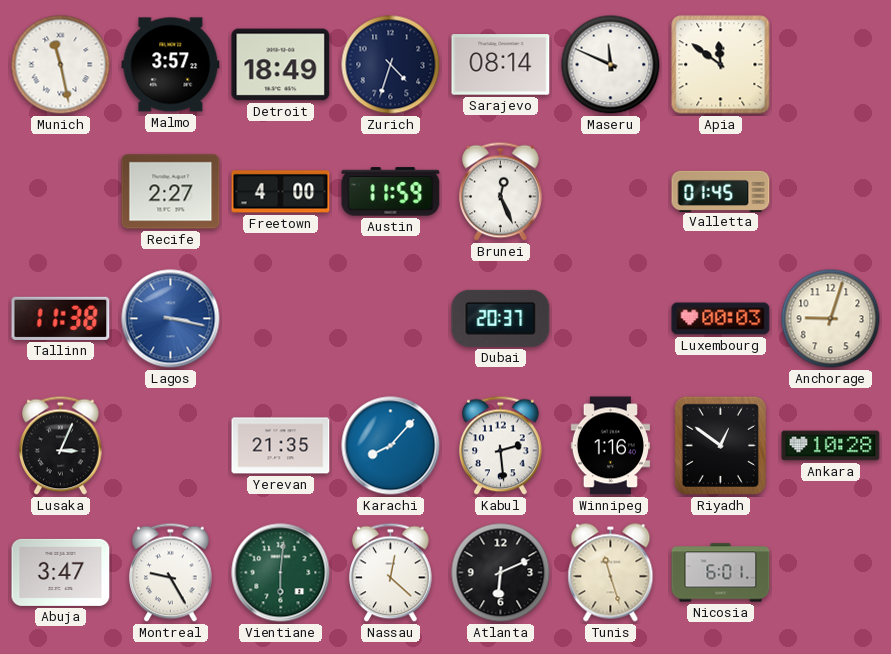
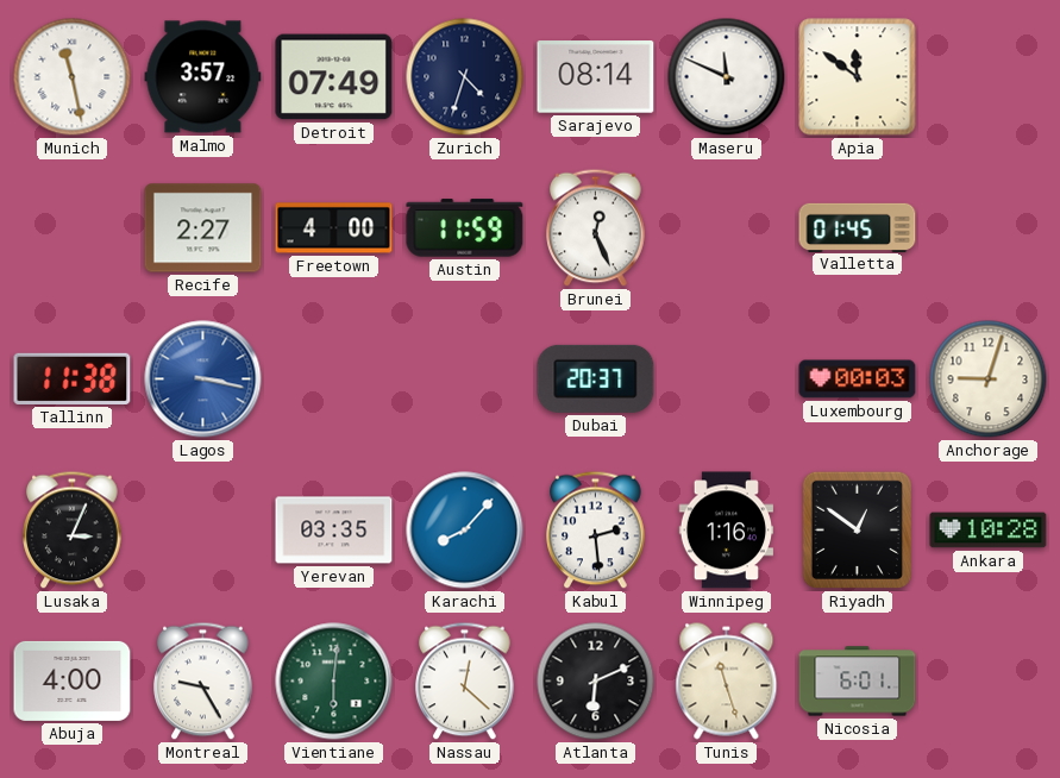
Detroit: 18:49 -> 07:49
Yerevan: 21:35 -> 03:35
Abuja: 3:47 -> 4:00
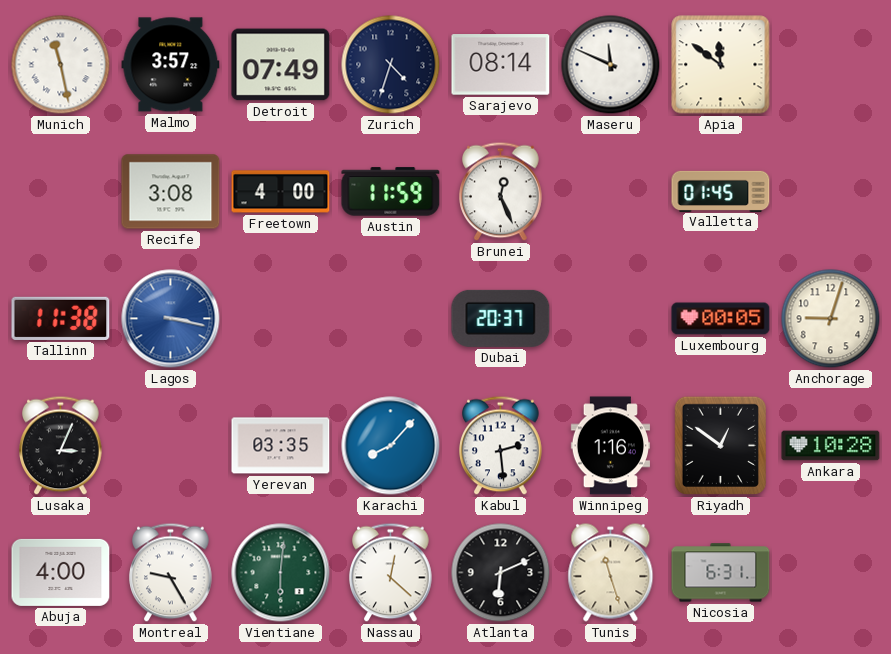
Recife: 2:27 -> 3:08
Luxembourg: 00:03 -> 00:05
Nicosia: 6:01 -> 6:31
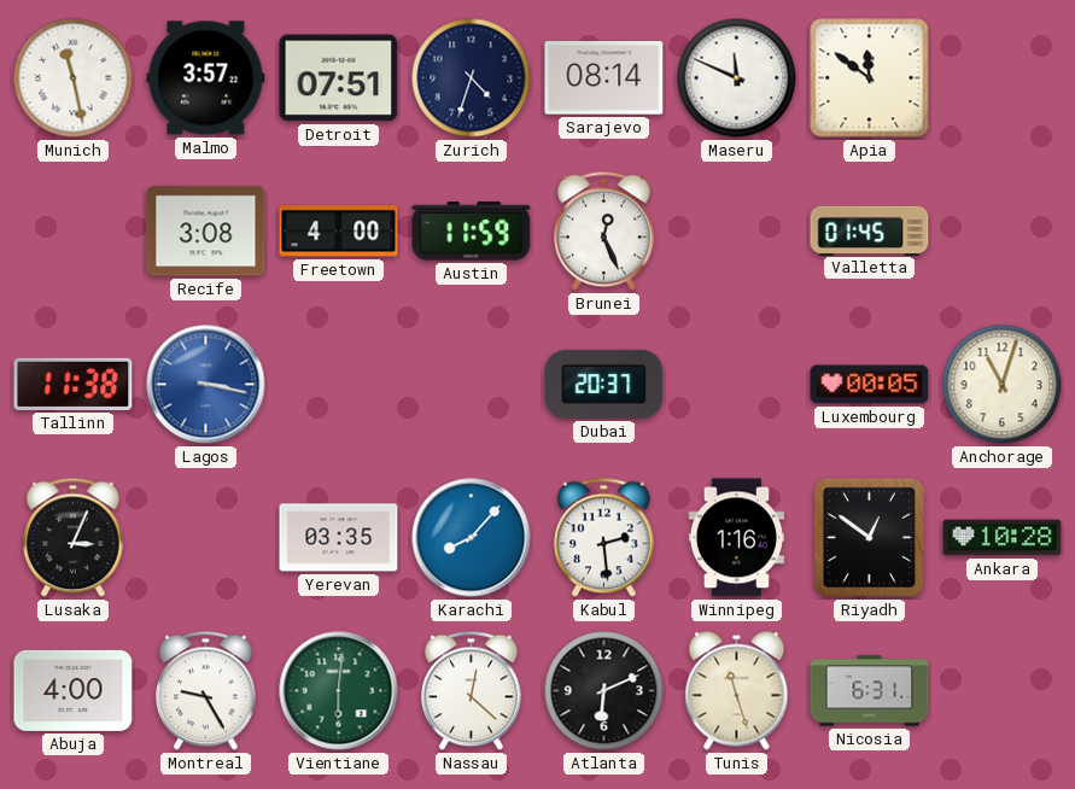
Detroit: 07:49 -> 07:51
Anchorage: 9:03 -> 11:03
